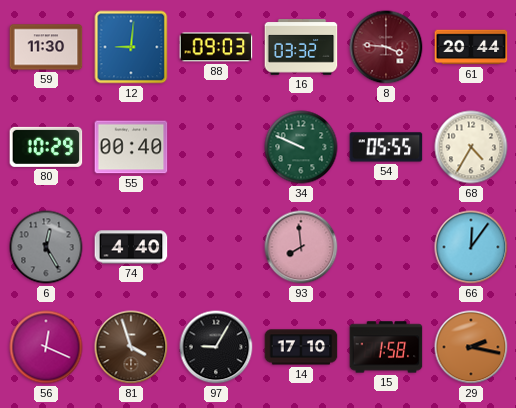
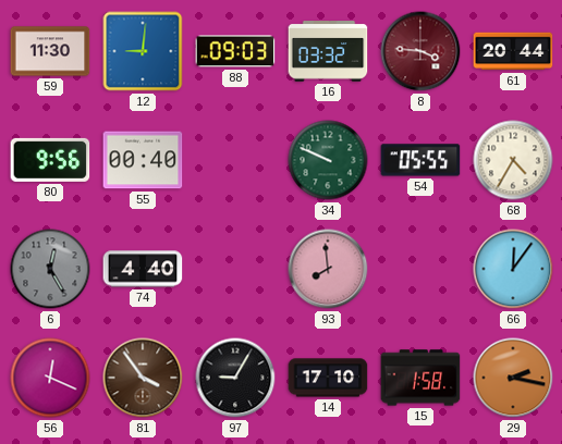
80: 10:29 -> 9:56
81: 3:57 -> 3:54
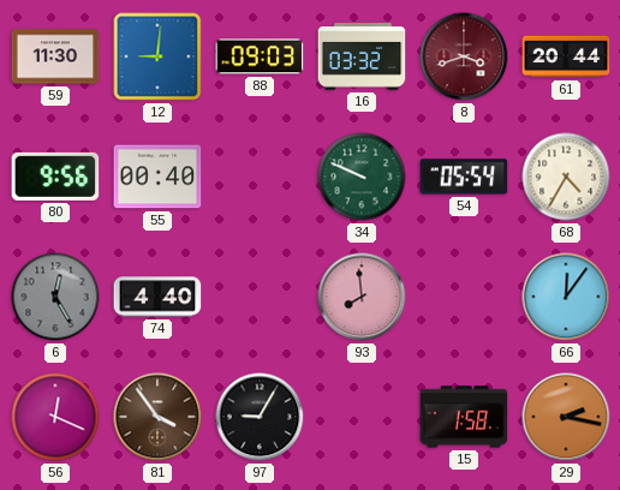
8: 3:46 -> 3:42
54: 05:55 -> 05:54
14: 17:10 -> none
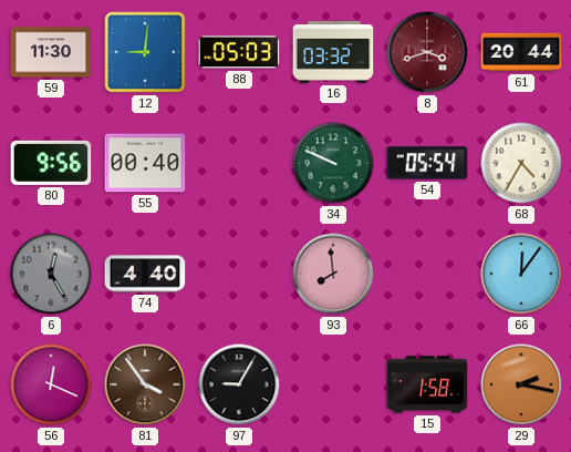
88: 09:03 -> 05:03
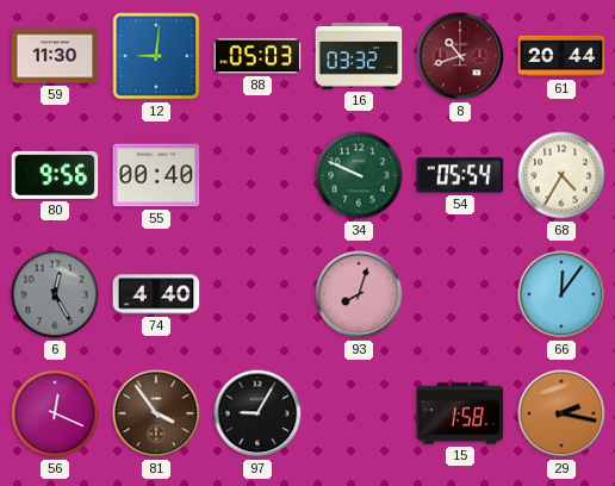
8: 3:42 -> 10:42
93: 7:59 -> 8:03
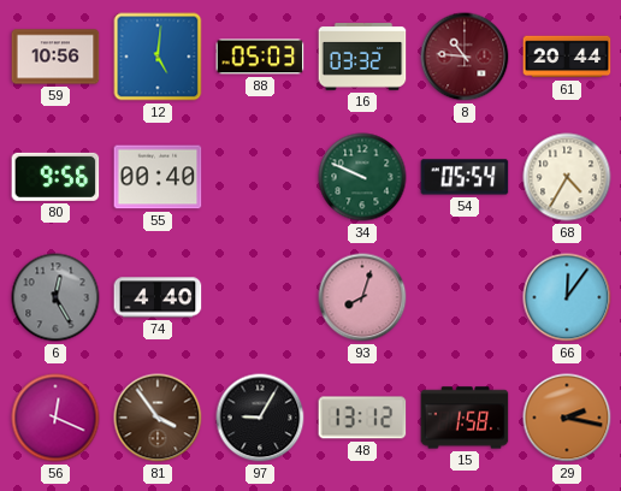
59: 11:30 -> 10:56
12: 9:01 -> 5:01
8: 10:42 -> 10:46
48: none -> 13:12
